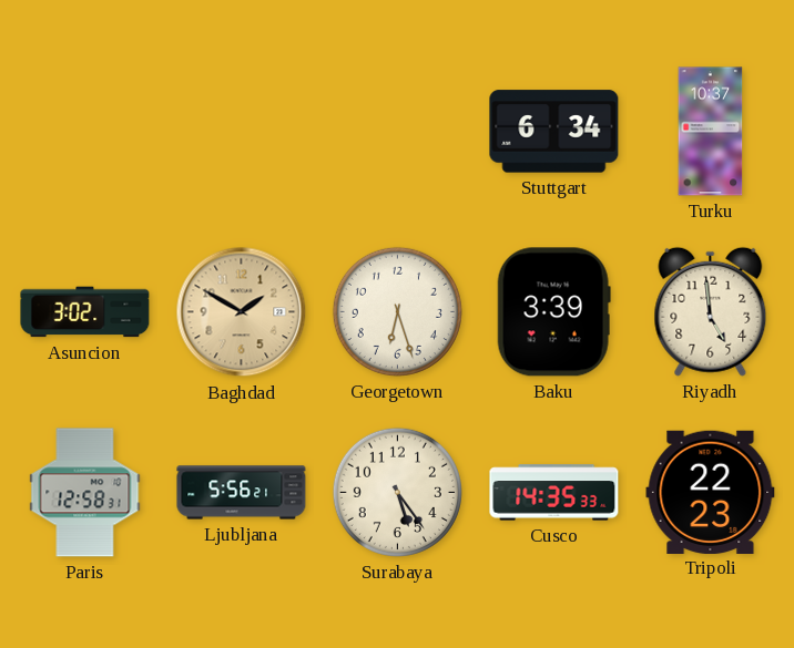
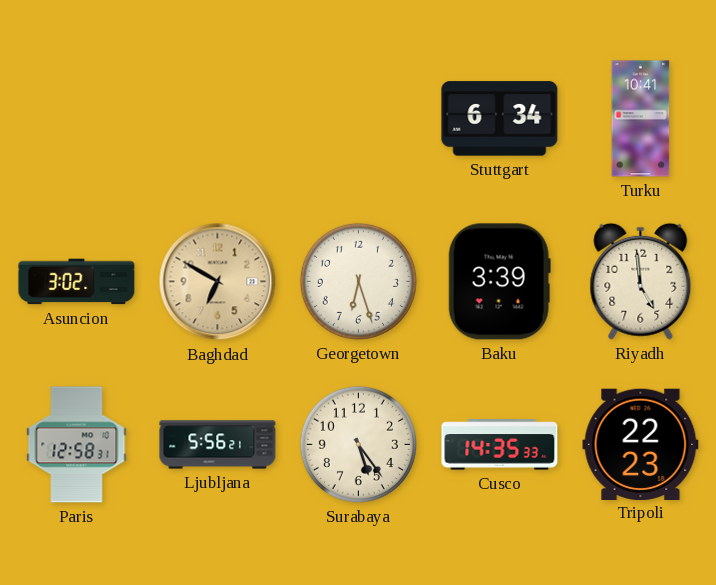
Turku: 10:37 -> 10:41
Baghdad: 1:50 -> 6:50
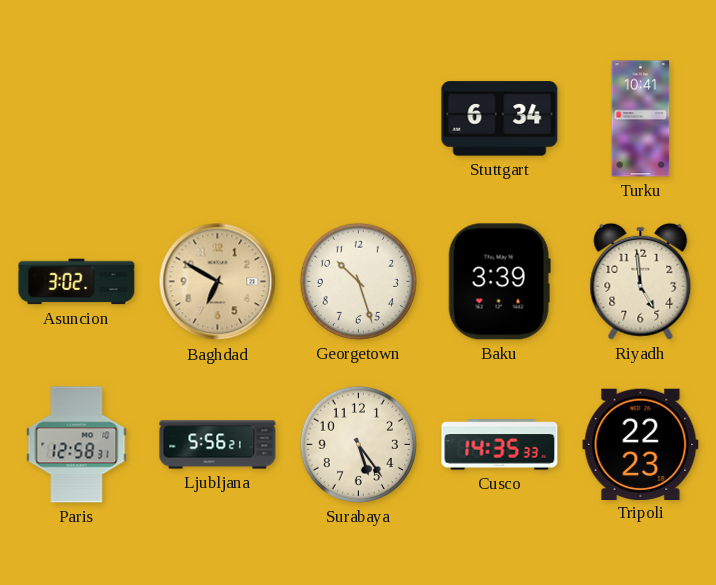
Georgetown: 6:27 -> 10:27
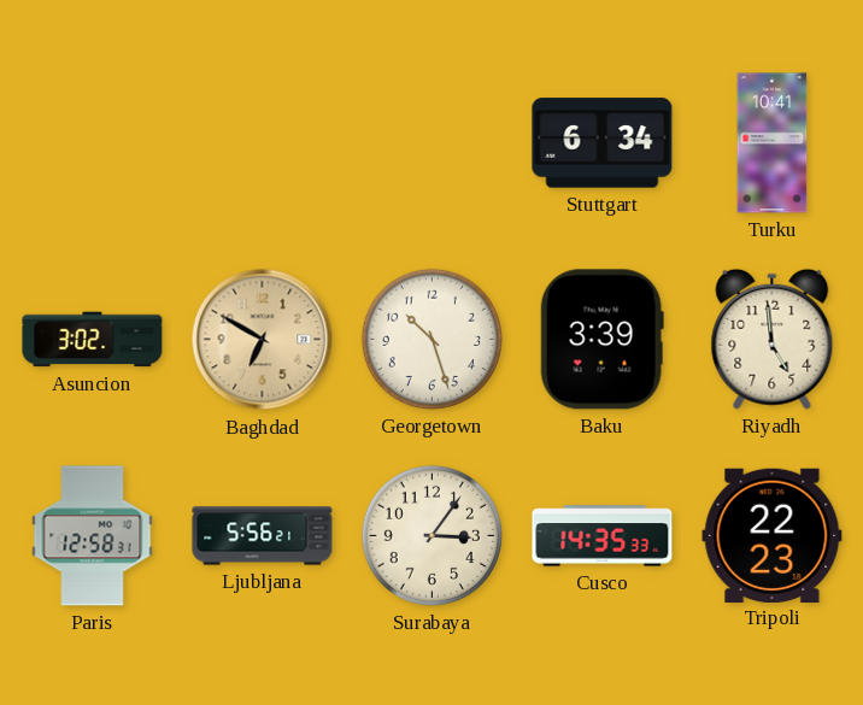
Surabaya: 5:24 -> 3:06
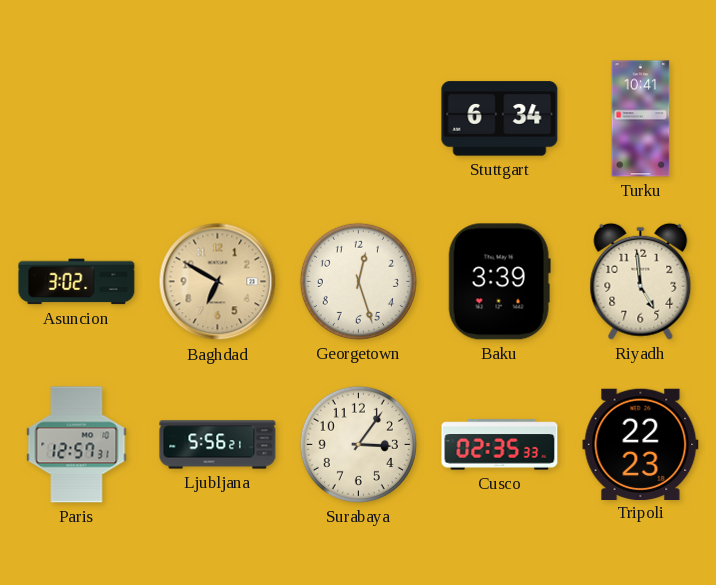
Georgetown: 10:27 -> 12:27
Paris: 12:58 -> 12:57
Cusco: 14:35 -> 02:35
